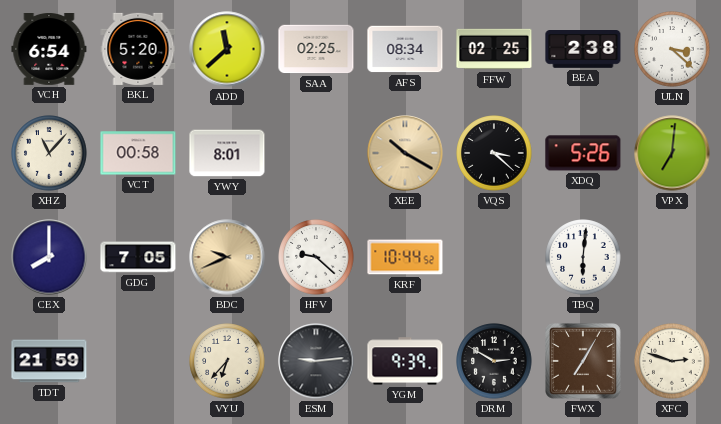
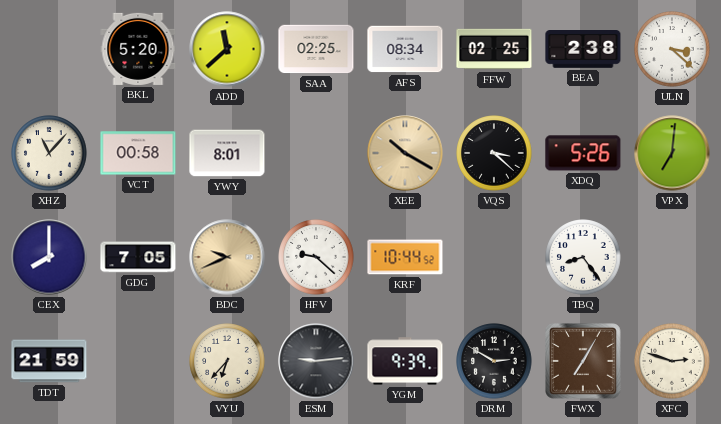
VCH: 6:54 -> none
TBQ: 6:01 -> 8:24
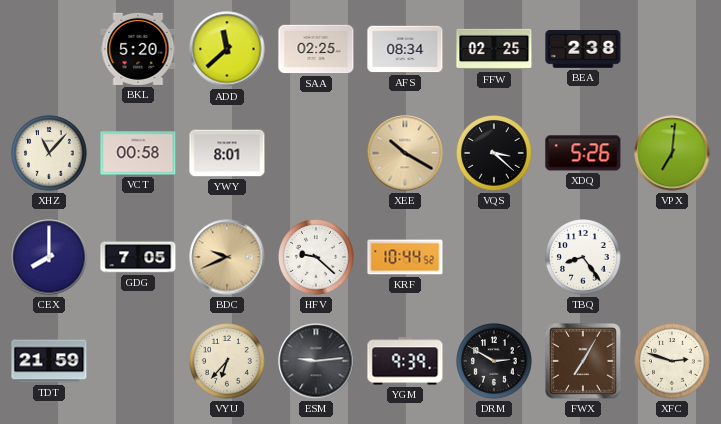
ULN: 3:22 -> none
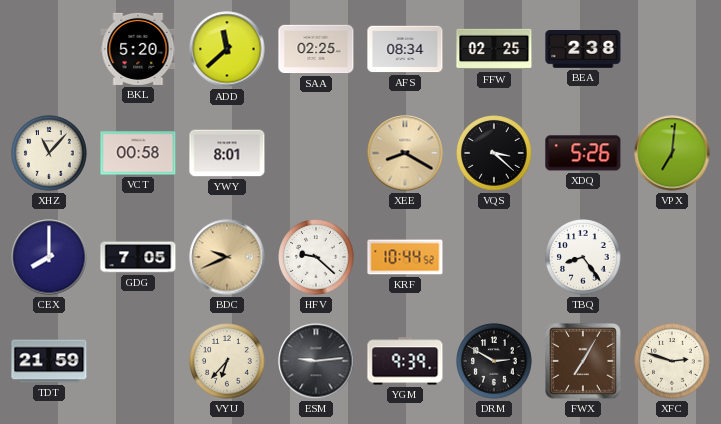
XEE: 10:20 -> 8:20
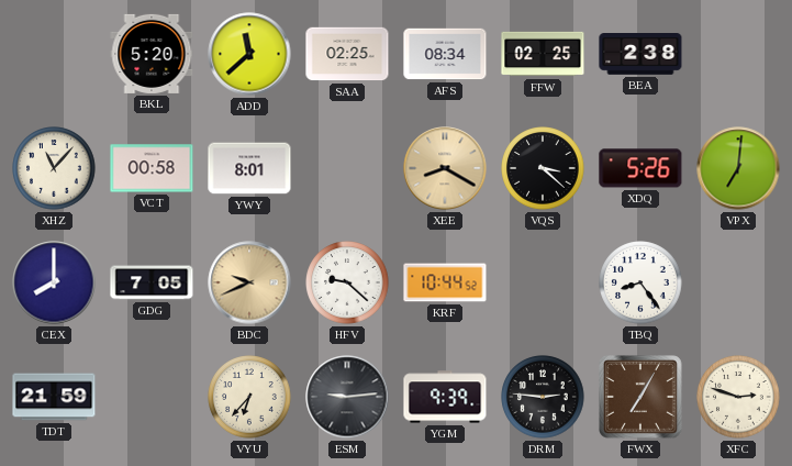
DRM: 2:50 -> 2:46
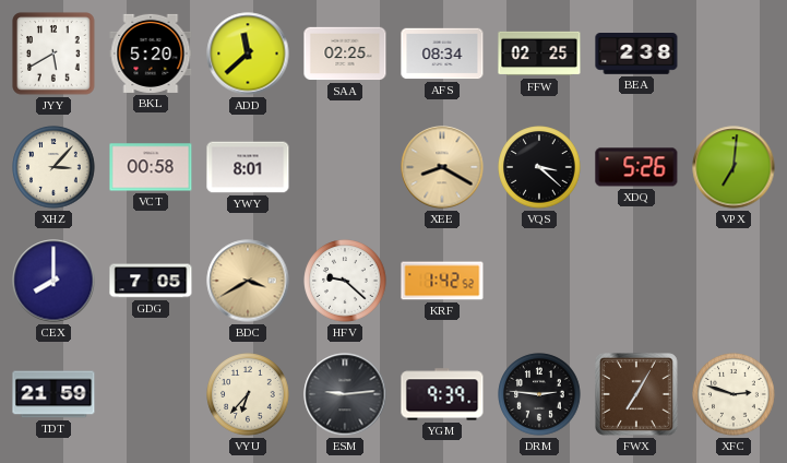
JYY: none -> 5:40
XHZ: 11:07 -> 3:07
BDC: 9:41 -> 3:40
KRF: 10:44 -> 1:42
TBQ: 8:24 -> none
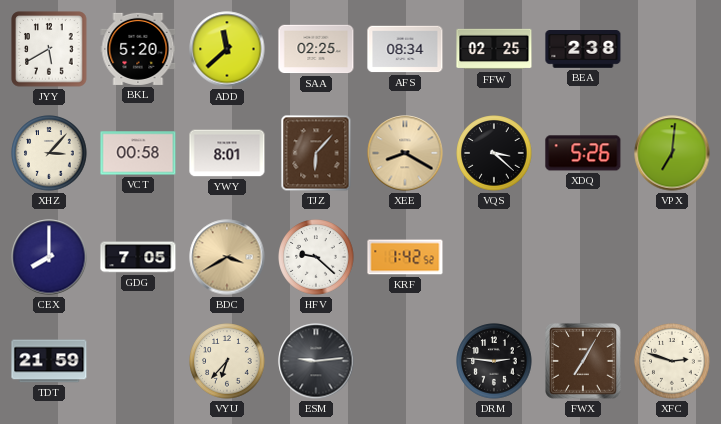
TJZ: none -> 6:07
YGM: 9:39 -> none
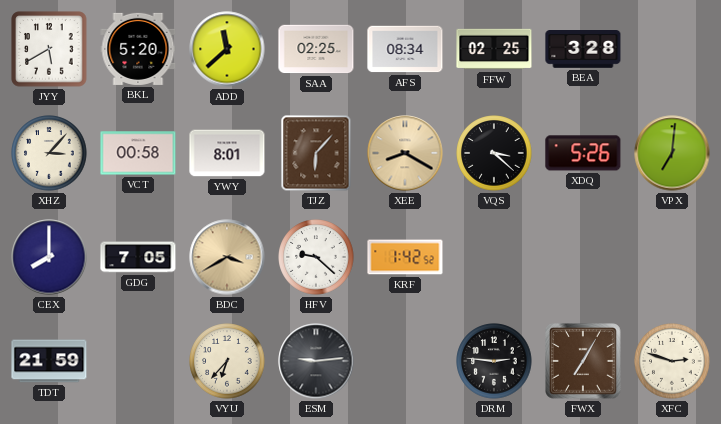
BEA: 2:38 -> 3:28
